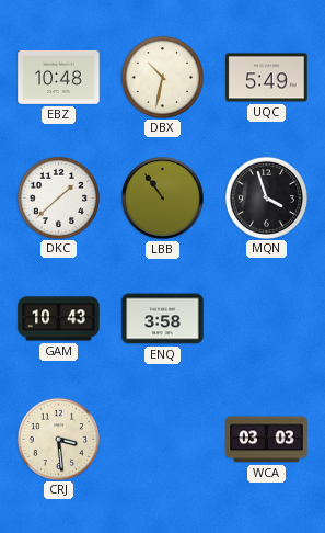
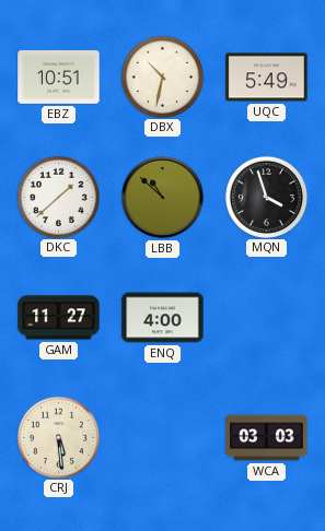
EBZ: 10:48 -> 10:51
LBB: 10:54 -> 10:52
GAM: 10:43 -> 11:27
ENQ: 3:58 -> 4:00
CRJ: 3:29 -> 5:29
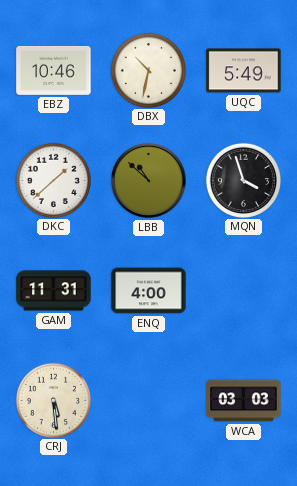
EBZ: 10:51 -> 10:46
GAM: 11:27 -> 11:31
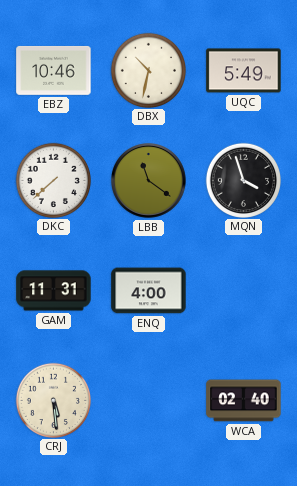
DKC: 1:38 -> 7:38
LBB: 10:52 -> 11:21
WCA: 03:03 -> 02:40
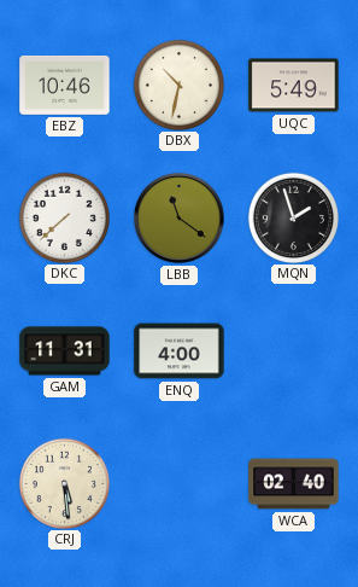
MQN: 3:57 -> 1:57
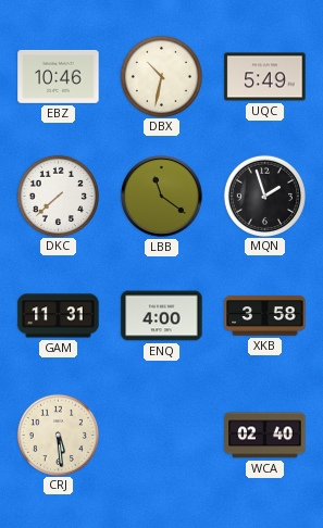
XKB: none -> 3:58
